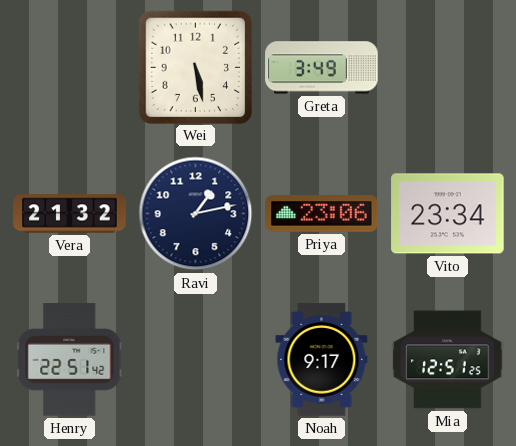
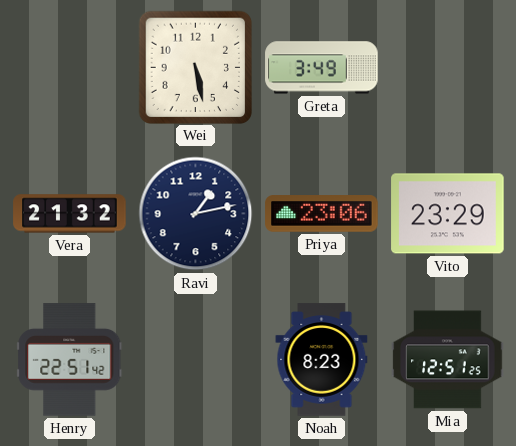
Vito: 23:34 -> 23:29
Noah: 9:17 -> 8:23
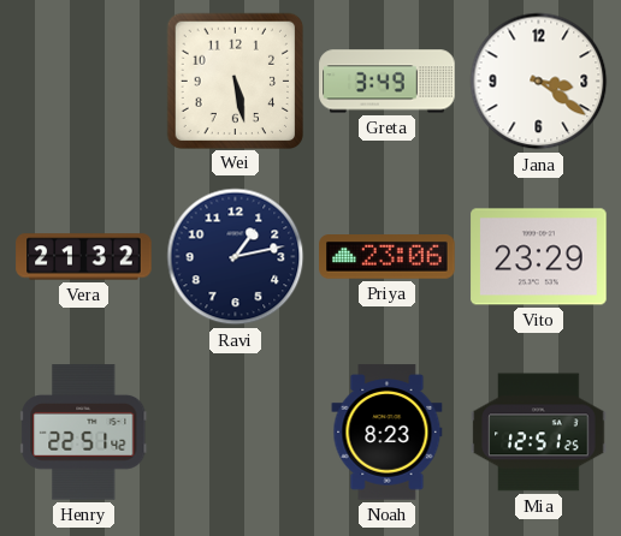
Jana: none -> 3:21
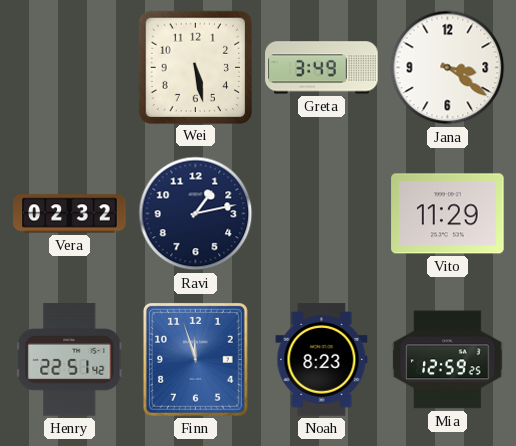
Vera: 21:32 -> 02:32
Priya: 23:06 -> none
Vito: 23:29 -> 11:29
Finn: none -> 11:57
Mia: 12:51 -> 12:59
